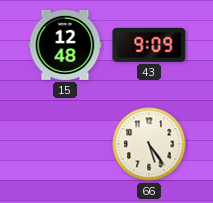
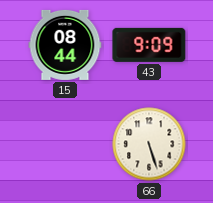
15: 12:48 -> 08:44
66: 5:24 -> 5:27
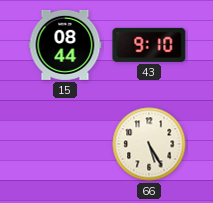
43: 9:09 -> 9:10
66: 5:27 -> 5:25
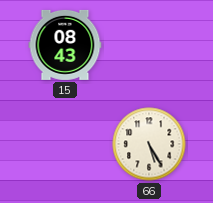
15: 08:44 -> 08:43
43: 9:10 -> none
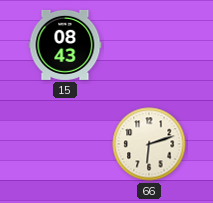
66: 5:25 -> 6:12
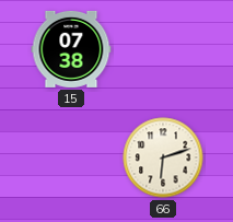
15: 08:43 -> 07:38
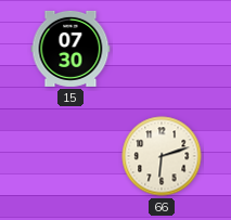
15: 07:38 -> 07:30
